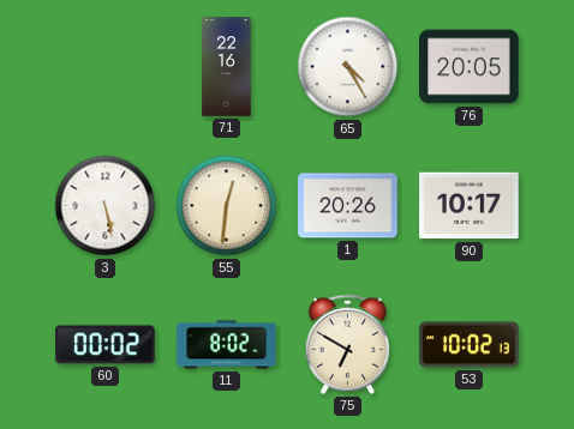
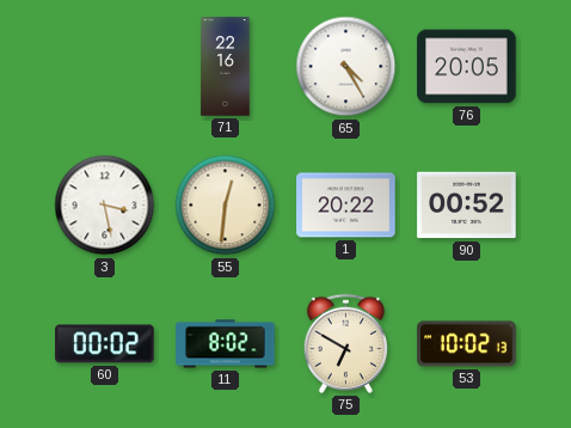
3: 5:28 -> 3:28
1: 20:26 -> 20:22
90: 10:17 -> 00:52
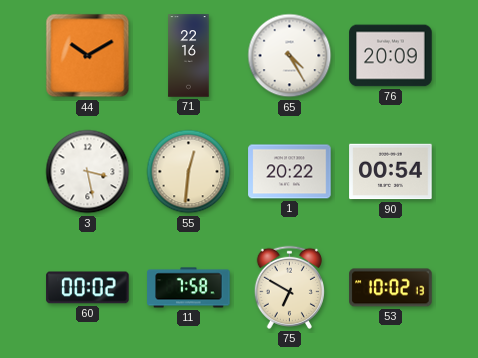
44: none -> 10:10
76: 20:05 -> 20:09
90: 00:52 -> 00:54
11: 8:02 -> 7:58
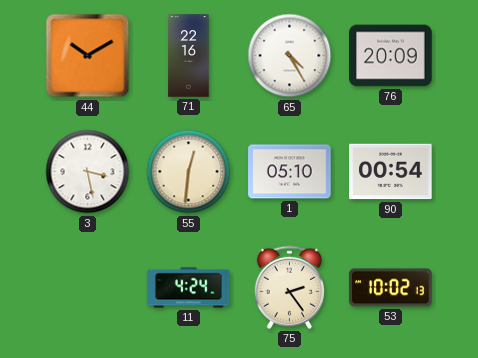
1: 20:22 -> 05:10
60: 00:02 -> none
11: 7:58 -> 4:24
75: 6:50 -> 2:24
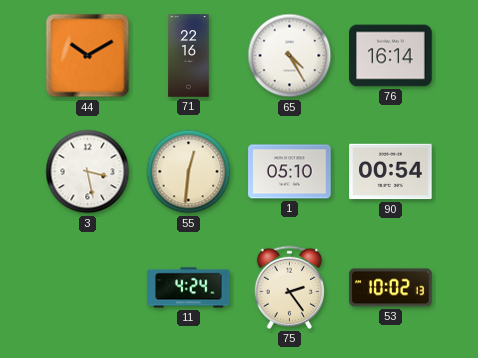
76: 20:09 -> 16:14
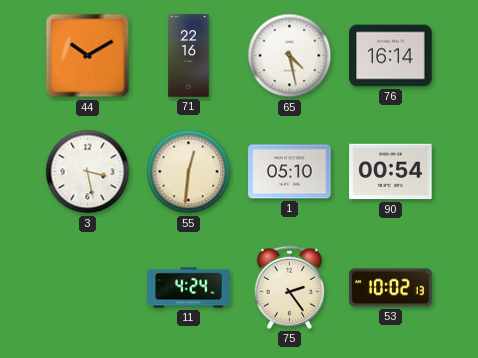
65: 4:25 -> 4:28
